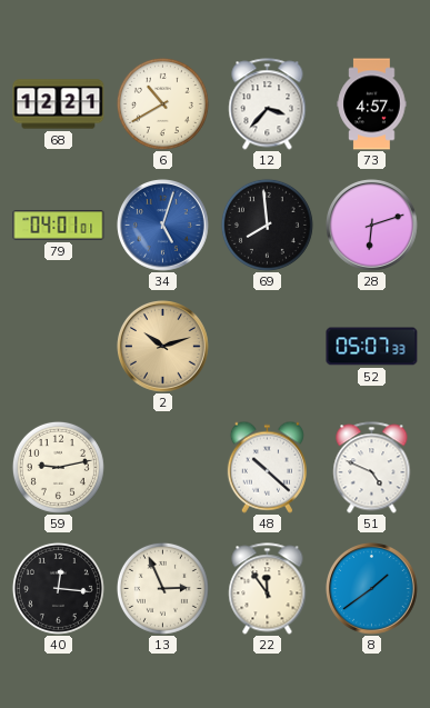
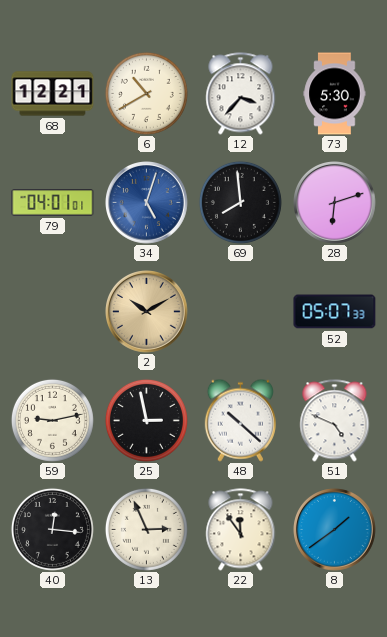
73: 4:57 -> 5:30
2: 10:12 -> 10:10
25: none -> 2:58
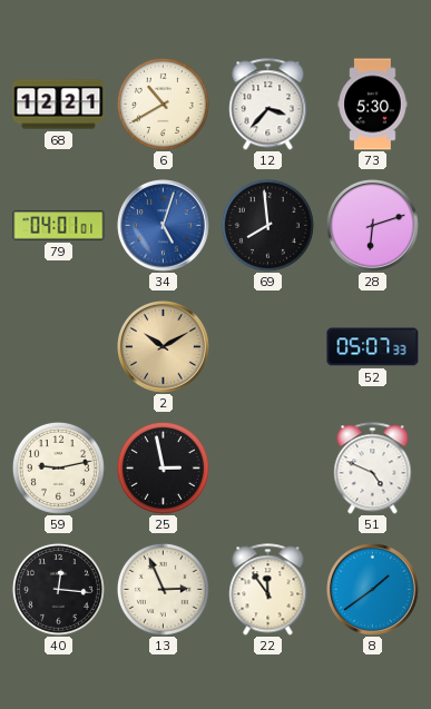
48: 10:22 -> none
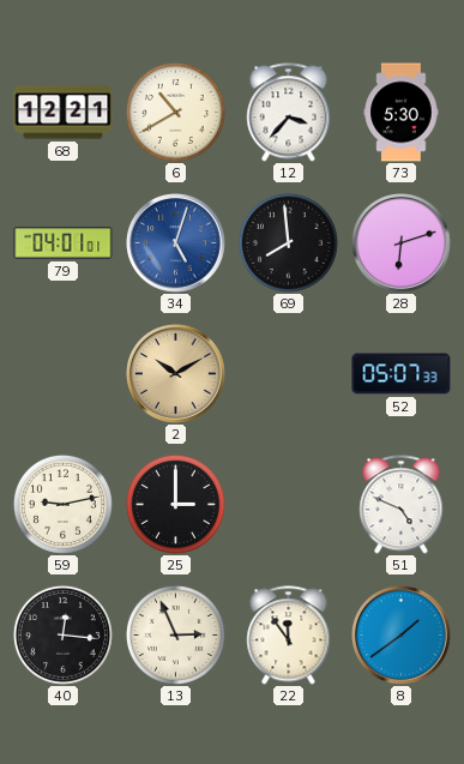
25: 2:58 -> 3:00
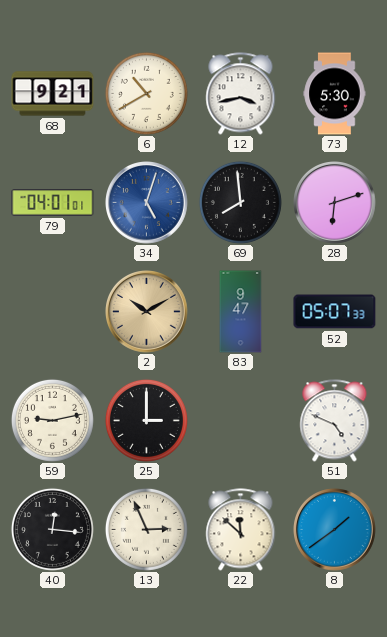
68: 12:21 -> 9:21
12: 3:37 -> 3:43
83: none -> 9:47
22: 11:54 -> 11:52
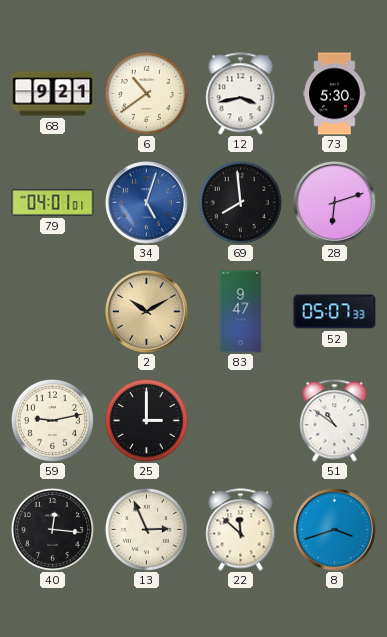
6: 10:40 -> 10:39
51: 4:49 -> 10:51
8: 1:39 -> 3:42
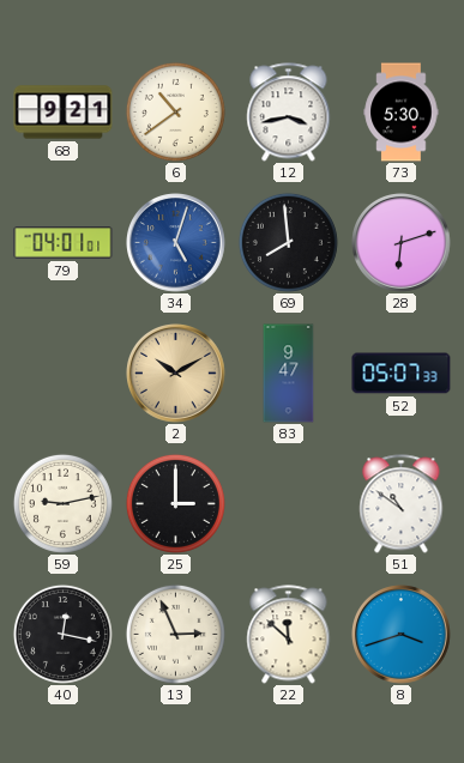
40: 12:16 -> 12:17
